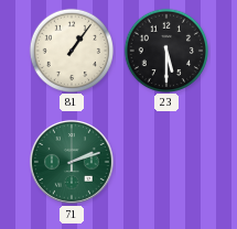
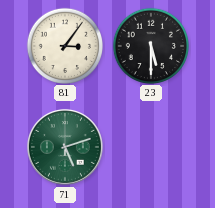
81: 1:06 -> 3:06
71: 2:12 -> 5:12
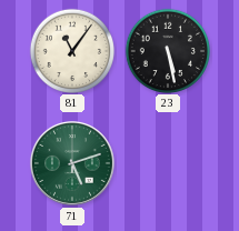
81: 3:06 -> 11:06
23: 5:30 -> 5:28
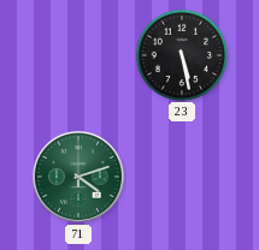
81: 11:06 -> none
71: 5:12 -> 4:12
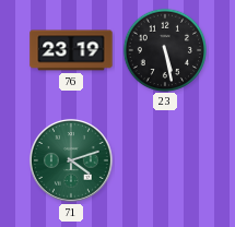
76: none -> 23:19
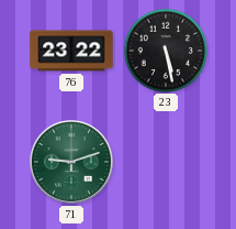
76: 23:19 -> 23:22
71: 4:12 -> 9:12
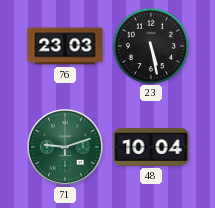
76: 23:22 -> 23:03
48: none -> 10:04
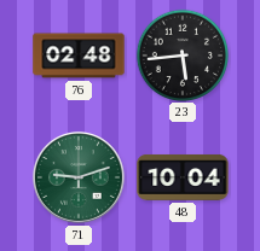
76: 23:03 -> 02:48
23: 5:28 -> 5:44
